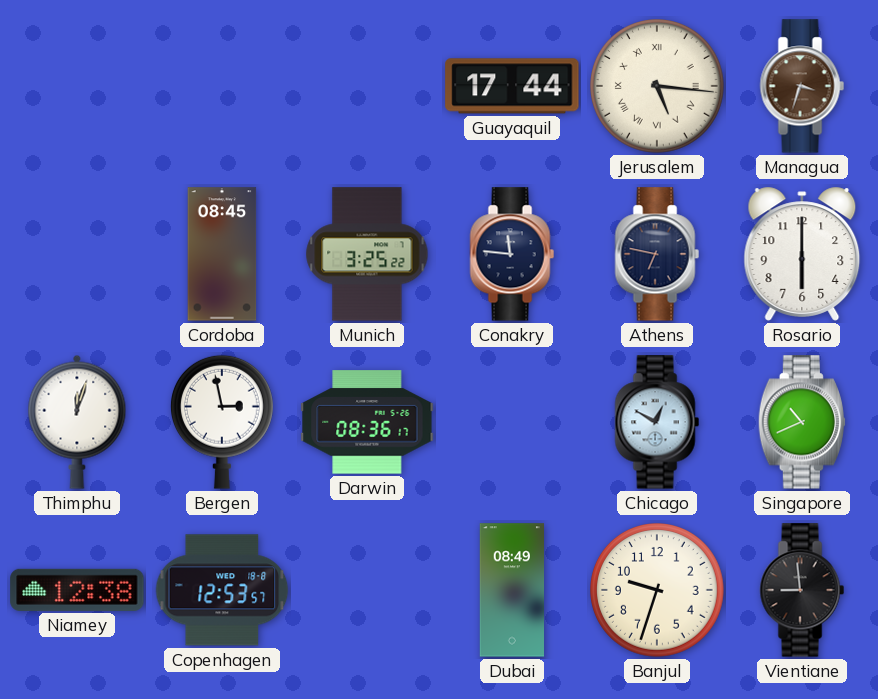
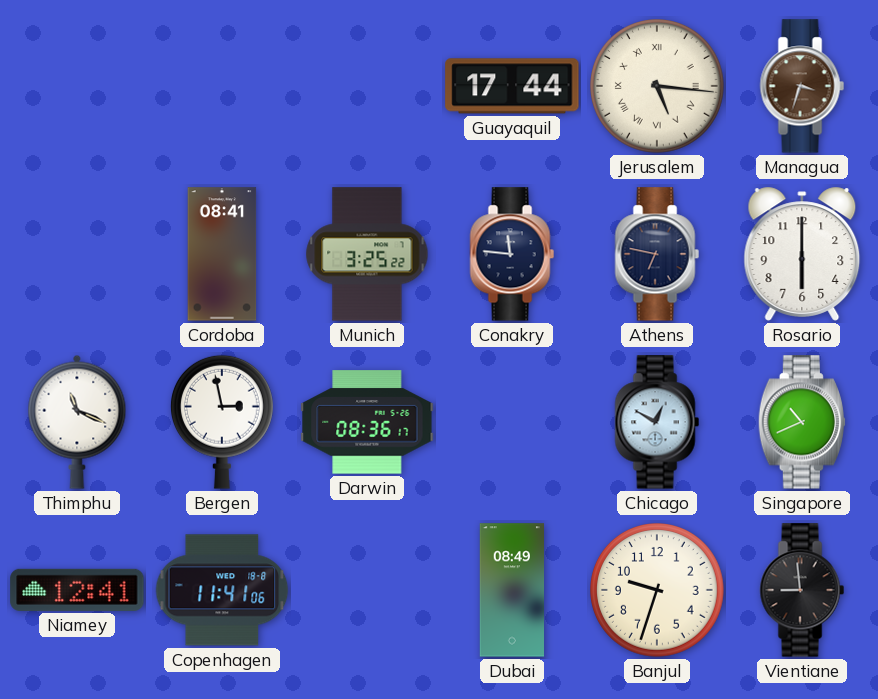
Cordoba: 08:45 -> 08:41
Thimphu: 12:03 -> 11:19
Niamey: 12:38 -> 12:41
Copenhagen: 12:53 -> 11:41
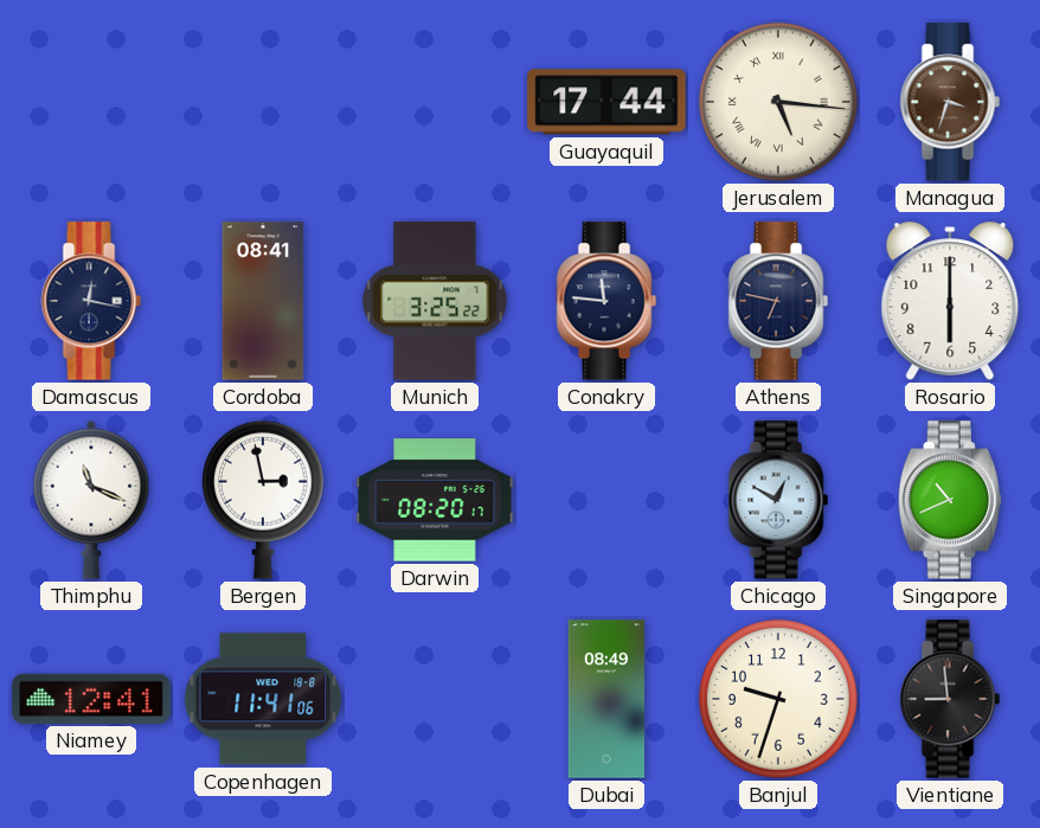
Damascus: none -> 12:17
Darwin: 08:36 -> 08:20
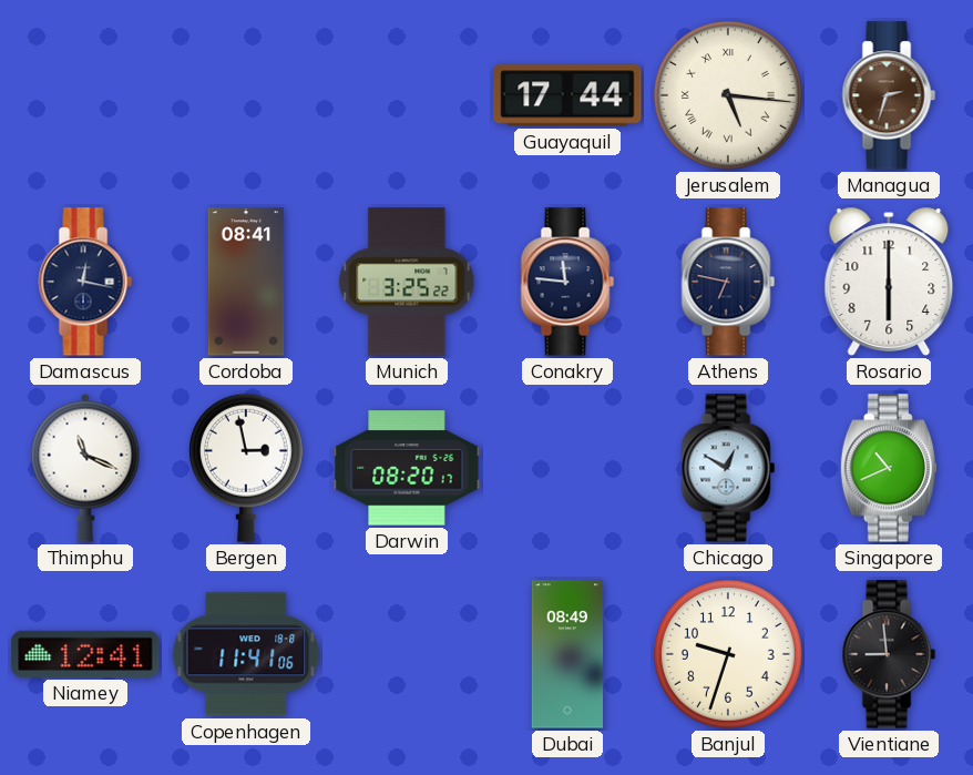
Managua: 3:33 -> 2:33
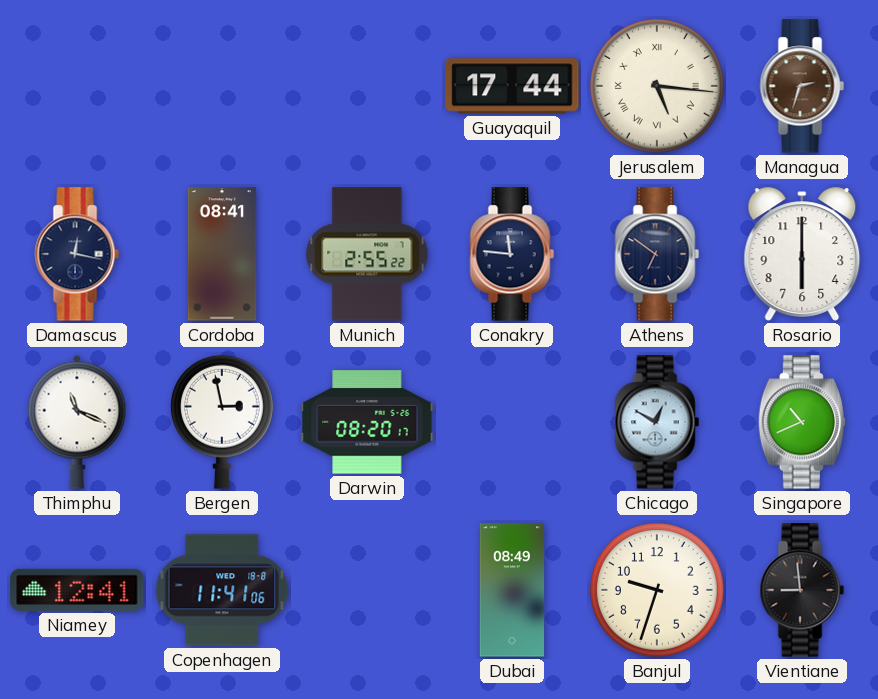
Munich: 3:25 -> 2:55
Athens: 6:47 -> 6:51
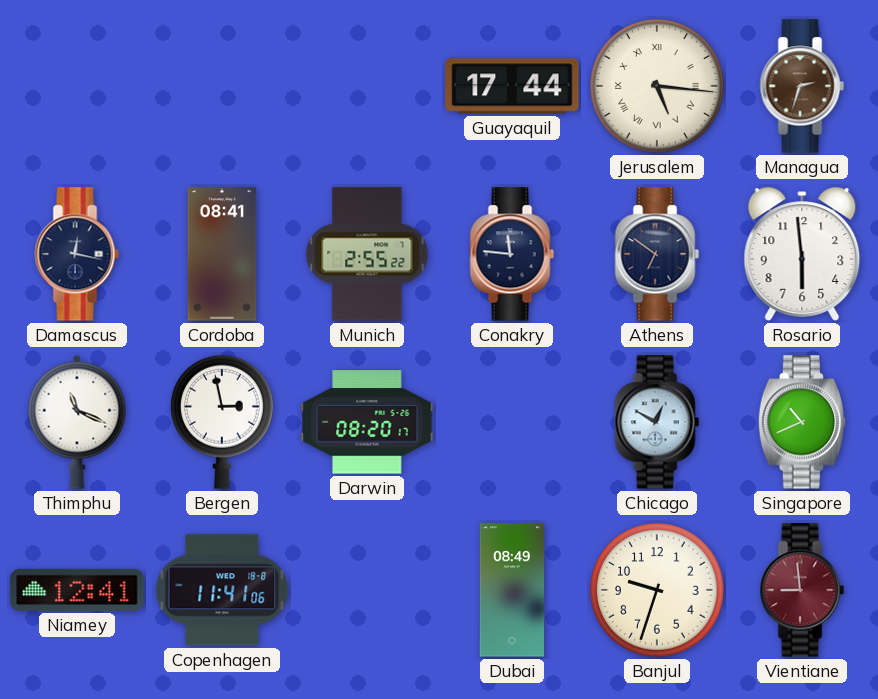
Rosario: 6:00 -> 5:59
Vientiane dial: black -> burgundy
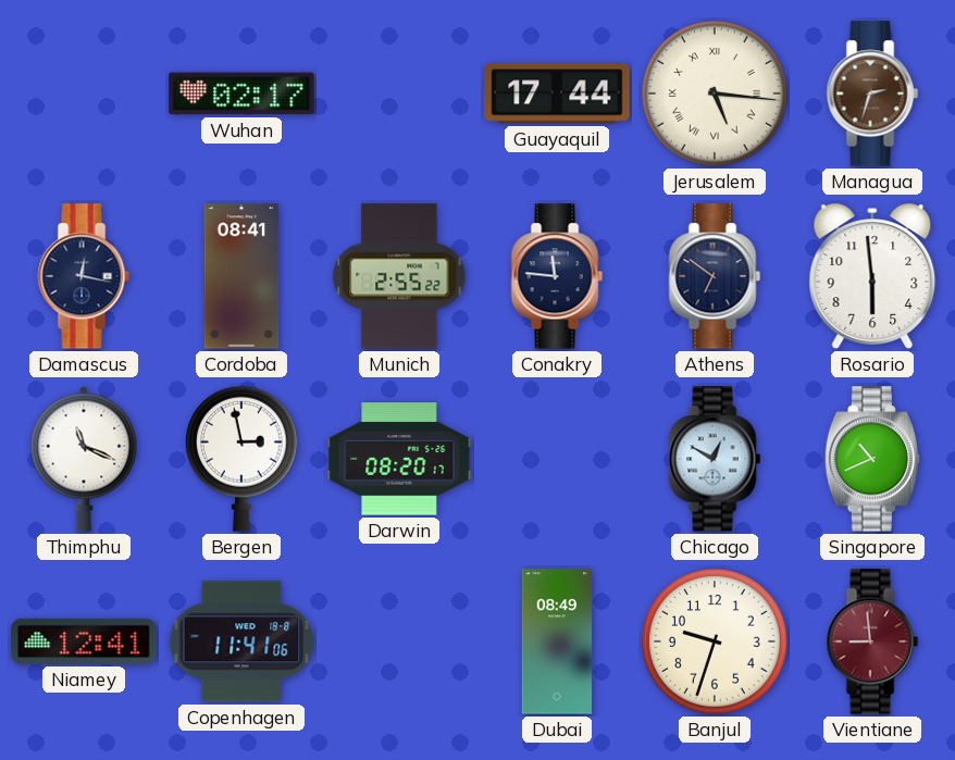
Wuhan: none -> 02:17
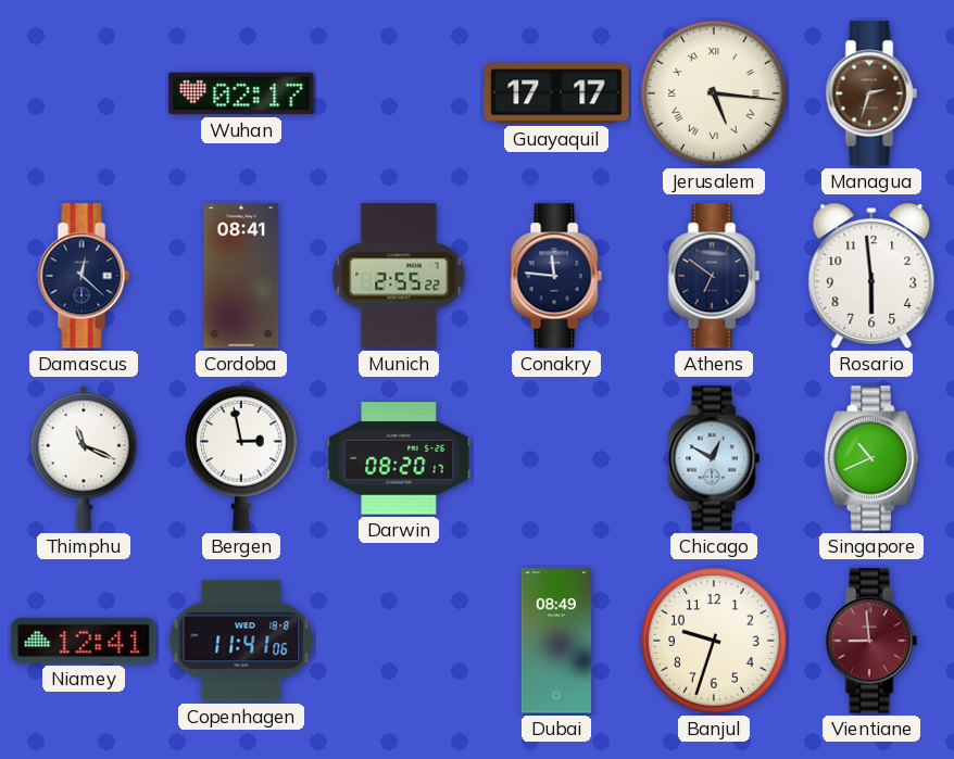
Guayaquil: 17:44 -> 17:17
Damascus: 12:17 -> 12:22
